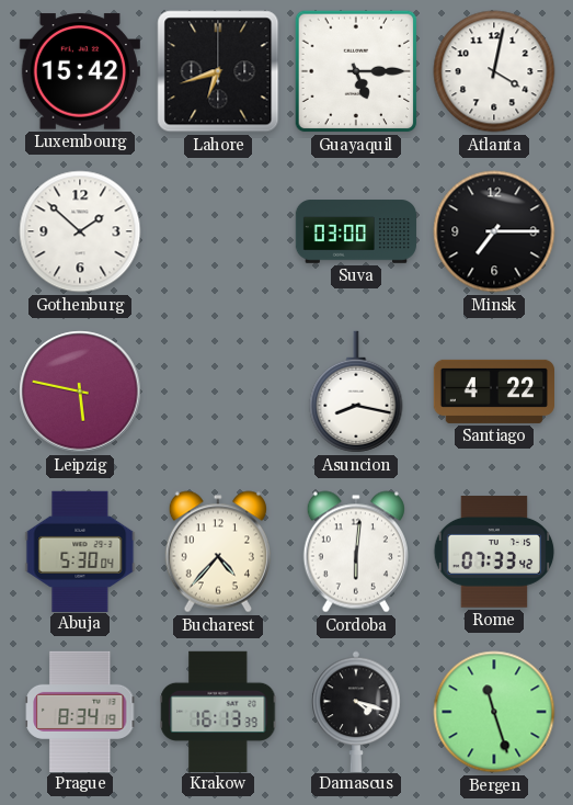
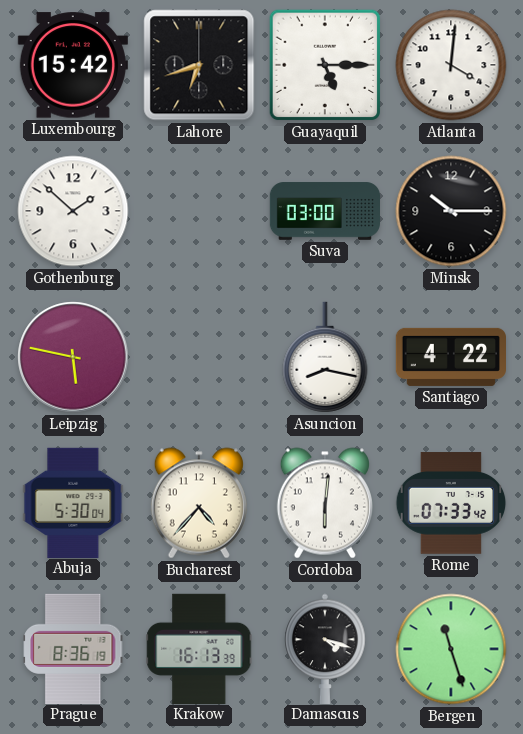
Atlanta: 4:02 -> 4:01
Minsk: 7:15 -> 10:15
Prague: 8:34 -> 8:36
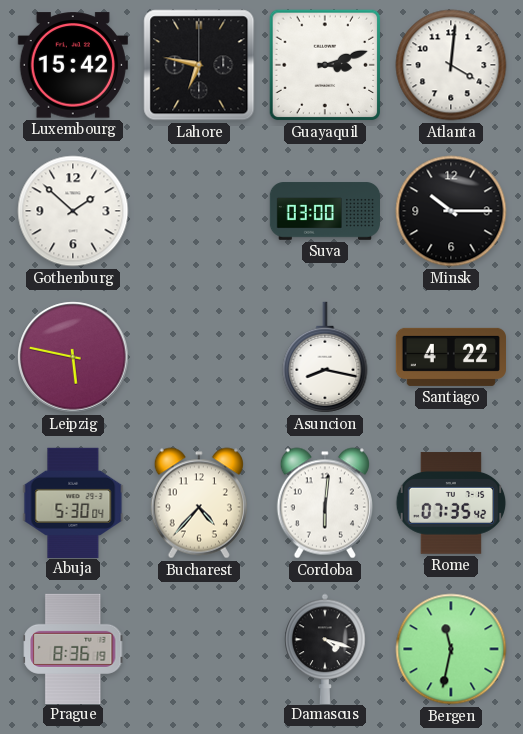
Lahore: 6:42 -> 6:47
Guayaquil: 5:15 -> 3:12
Rome: 07:33 -> 07:35
Krakow: 16:13 -> none
Bergen: 11:27 -> 11:32
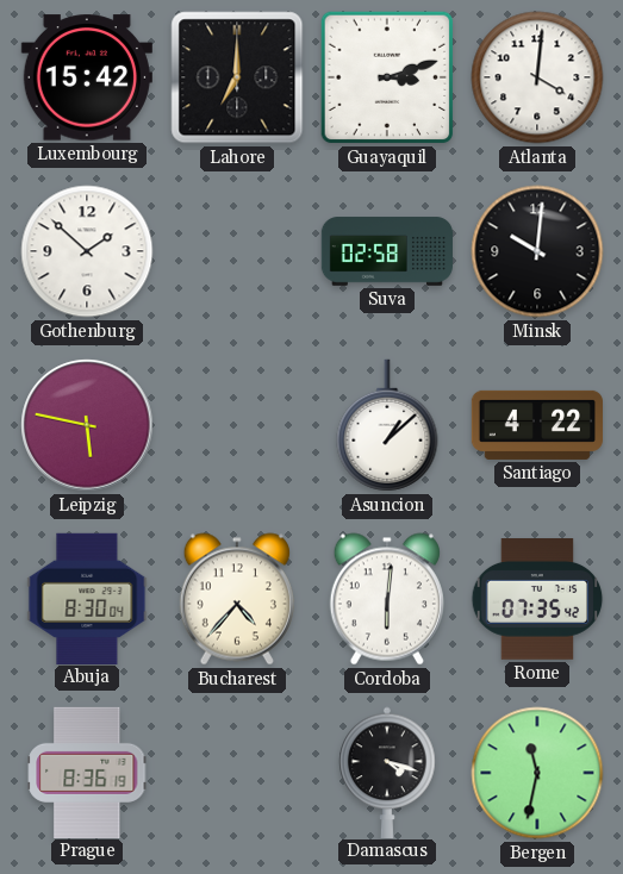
Lahore: 6:47 -> 7:00
Suva: 03:00 -> 02:58
Minsk: 10:15 -> 10:01
Asuncion: 8:17 -> 1:08
Abuja: 5:30 -> 8:30
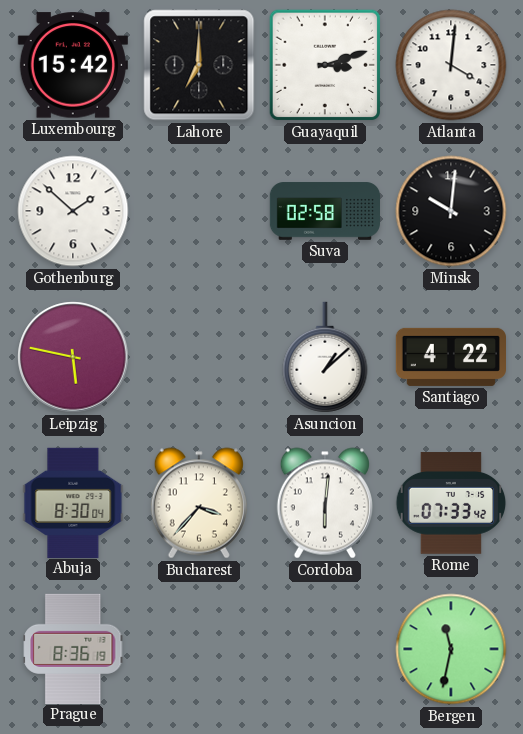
Bucharest: 4:37 -> 3:37
Rome: 07:35 -> 07:33
Damascus: 4:18 -> none
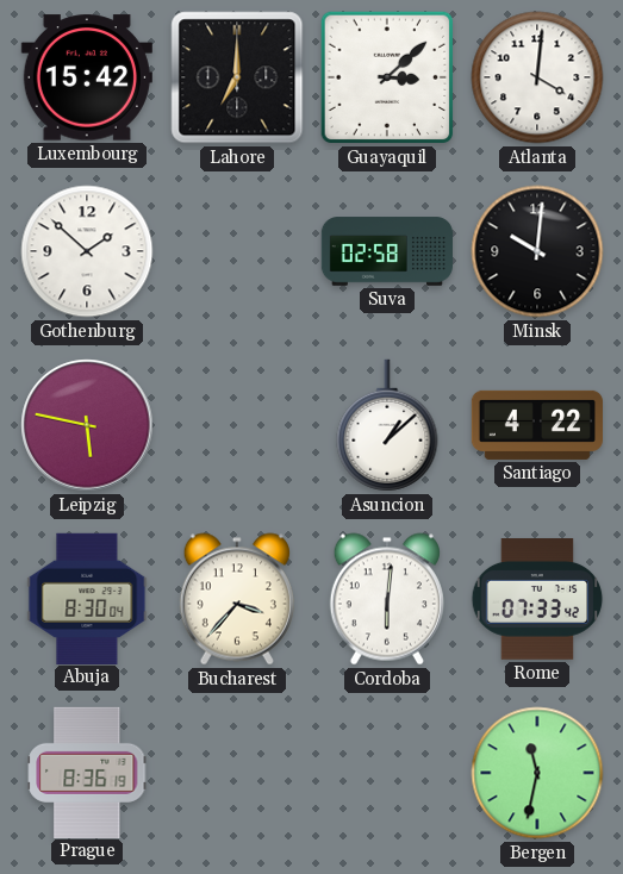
Guayaquil: 3:12 -> 3:08
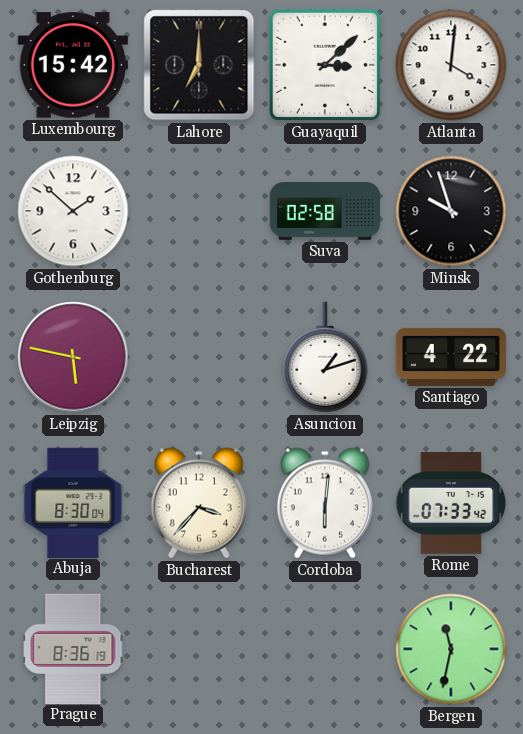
Minsk: 10:01 -> 9:57
Asuncion: 1:08 -> 1:12
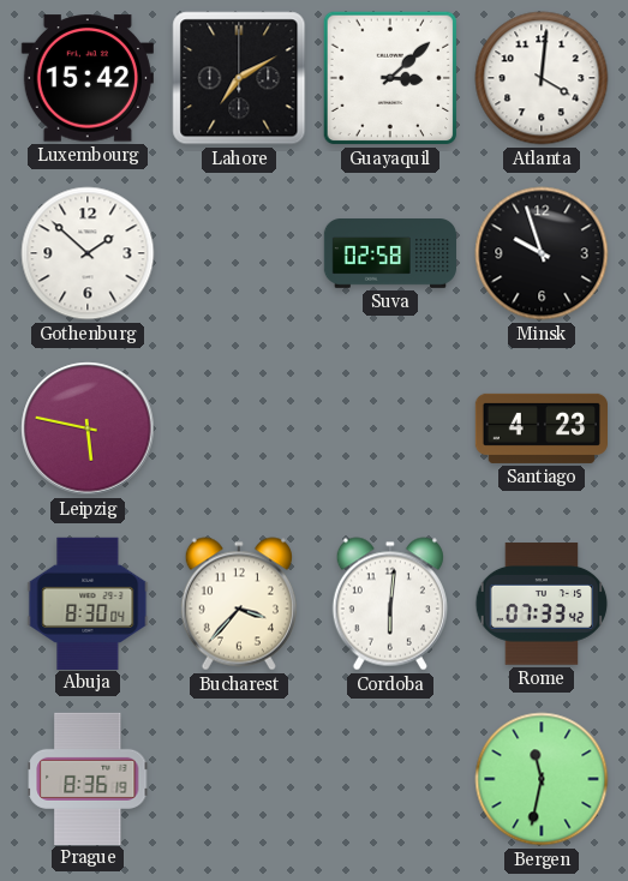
Lahore: 7:00 -> 7:10
Asuncion: 1:12 -> none
Santiago: 4:22 -> 4:23
